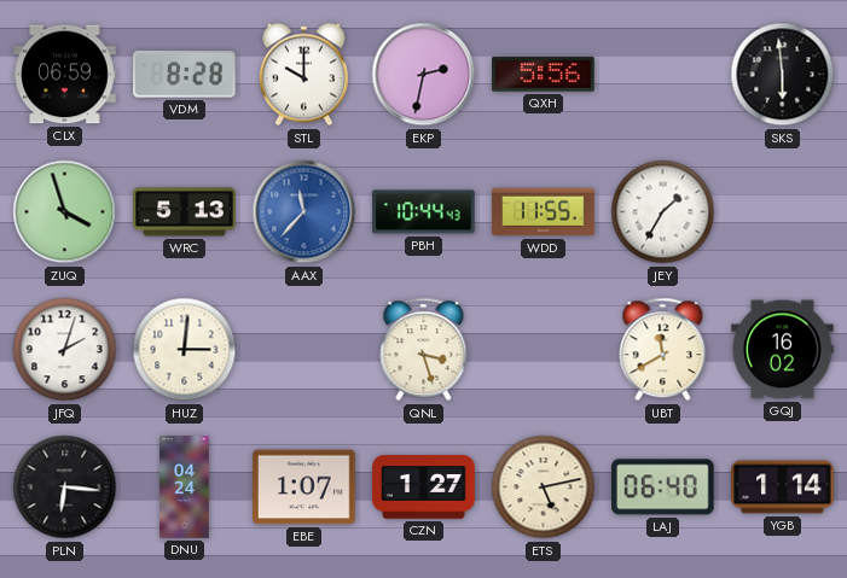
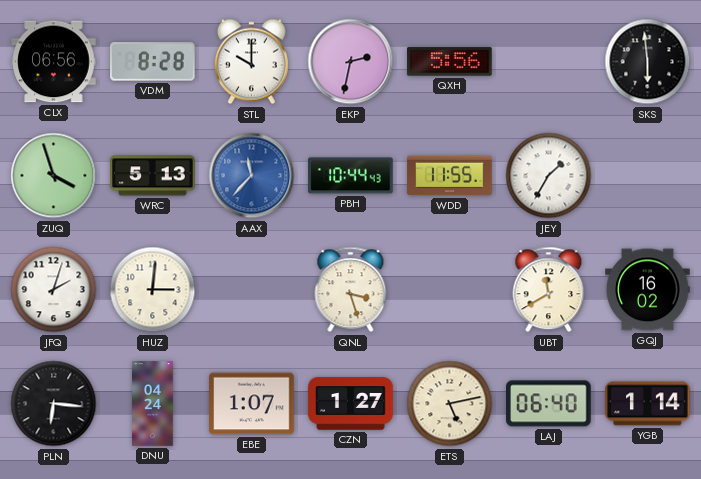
CLX: 06:59 -> 06:56
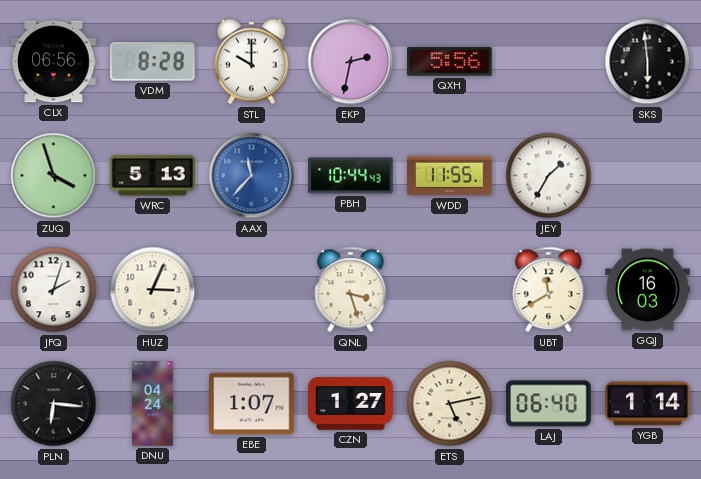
HUZ: 3:01 -> 3:04
GQJ: 16:02 -> 16:03
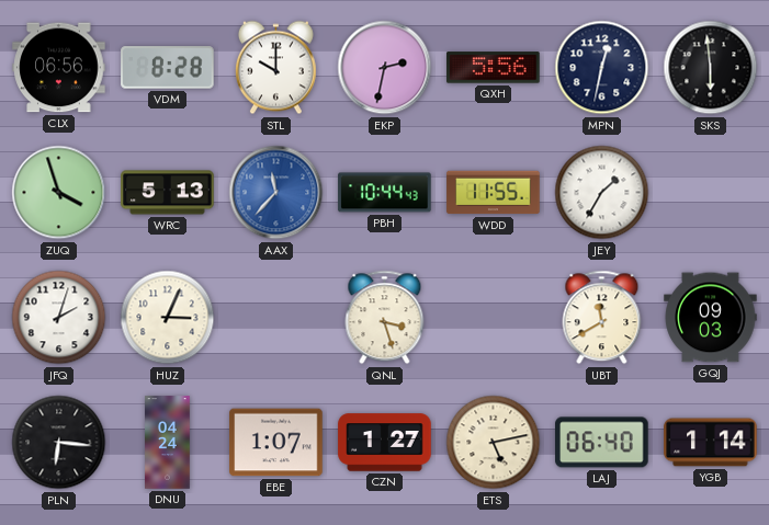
MPN: none -> 12:32
GQJ: 16:03 -> 09:03
